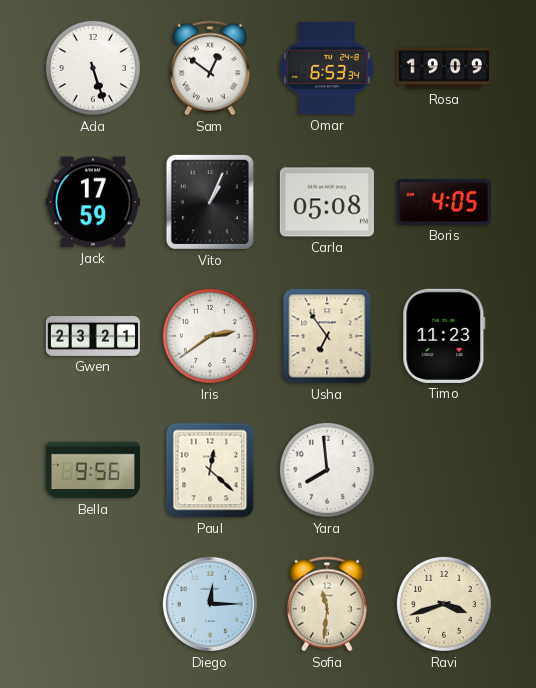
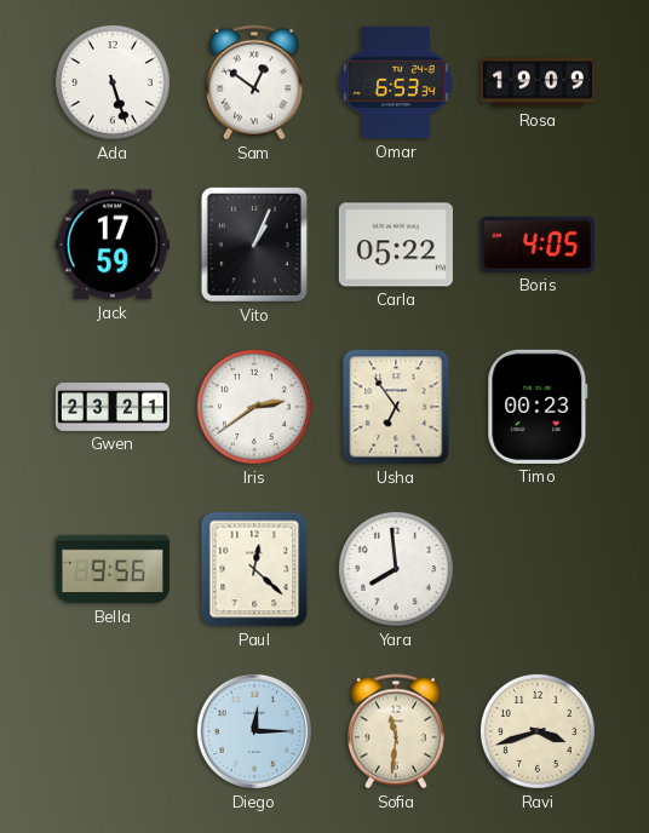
Carla: 05:08 -> 05:22
Timo: 11:23 -> 00:23
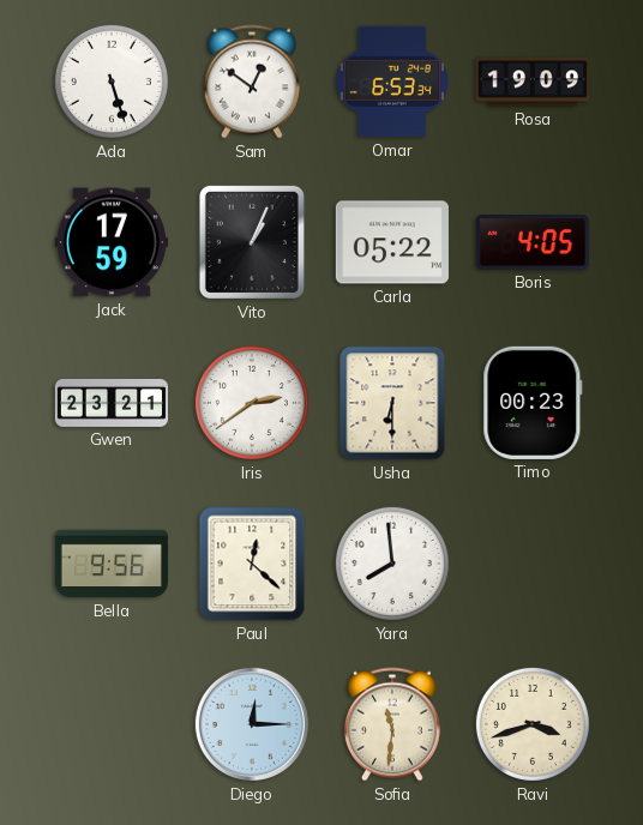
Usha: 6:54 -> 6:30
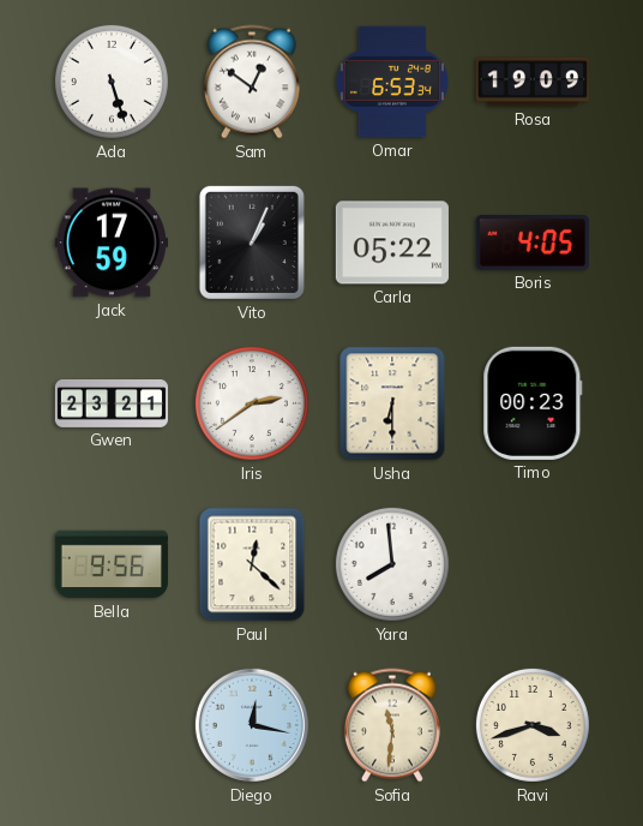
Diego: 12:15 -> 12:17
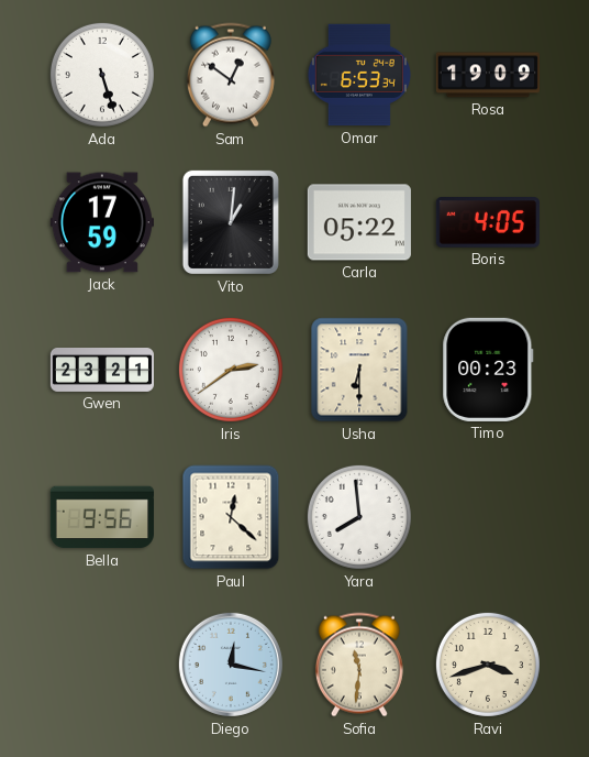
Vito: 1:04 -> 1:01
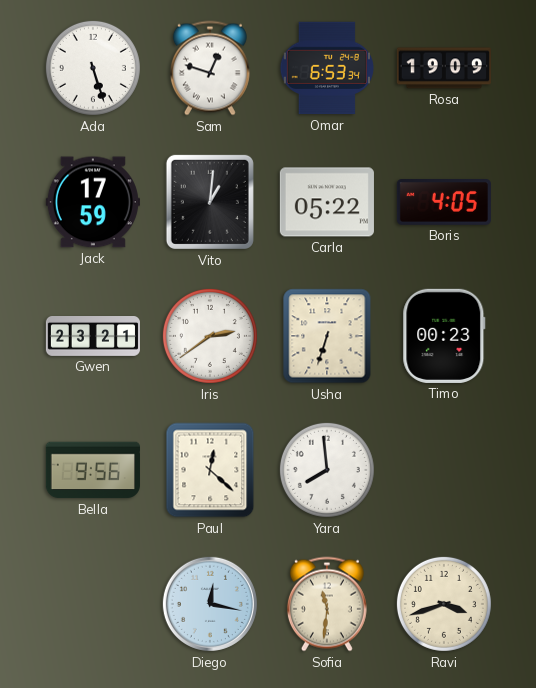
Sam: 12:51 -> 12:48
Usha: 6:30 -> 6:33
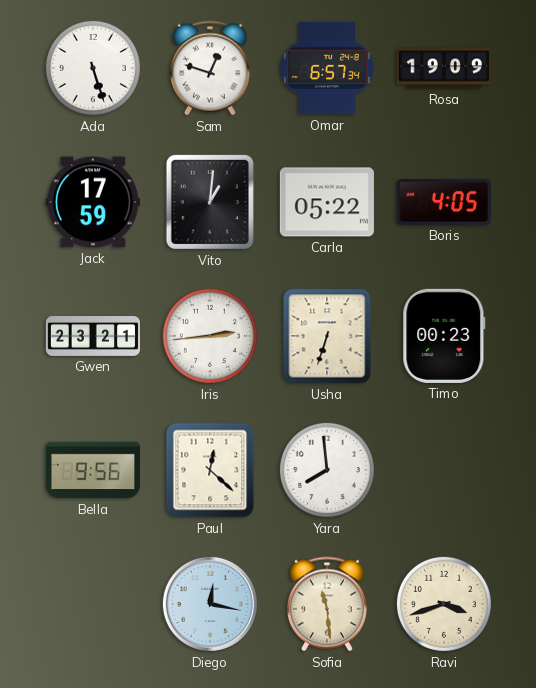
Omar: 6:53 -> 6:57
Iris: 2:39 -> 2:44
Sofia: 11:31 -> 11:29
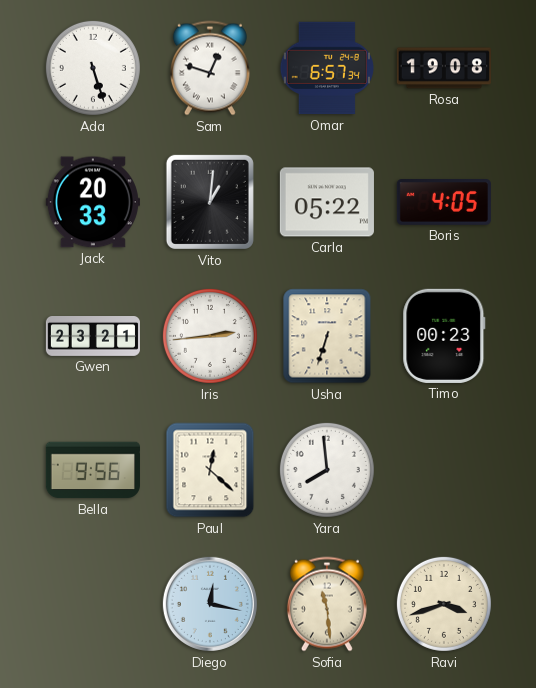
Rosa: 19:09 -> 19:08
Jack: 17:59 -> 20:33
